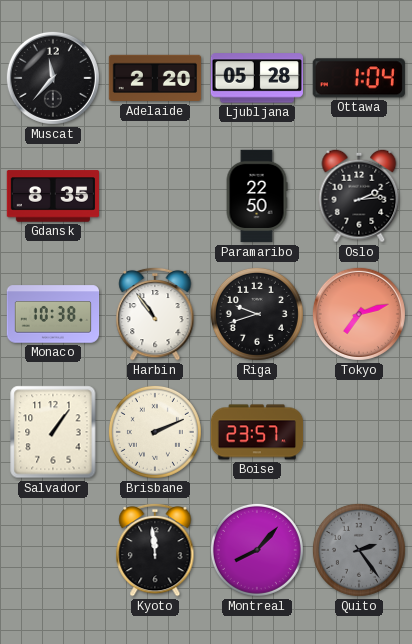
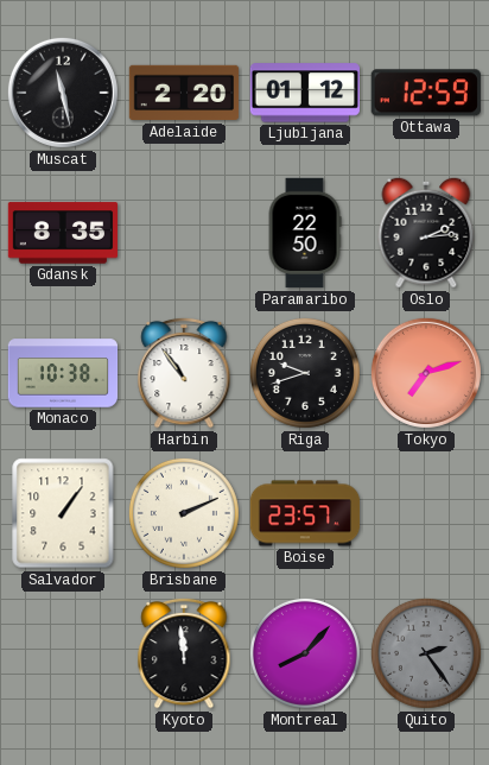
Muscat: 11:37 -> 11:28
Ljubljana: 05:28 -> 01:12
Ottawa: 1:04 -> 12:59
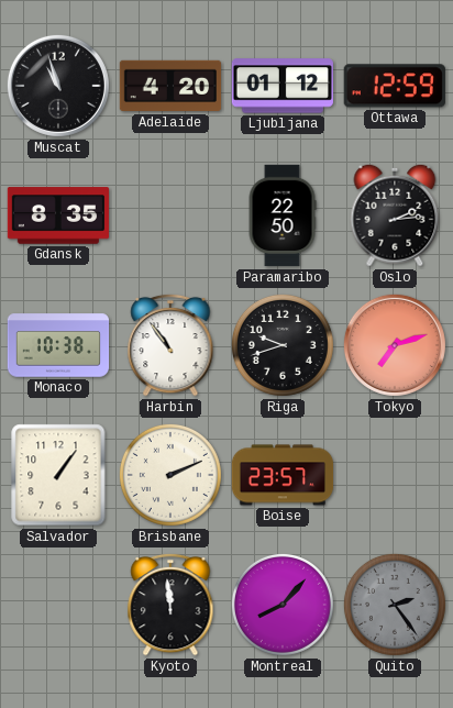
Muscat: 11:28 -> 10:57
Adelaide: 2:20 -> 4:20
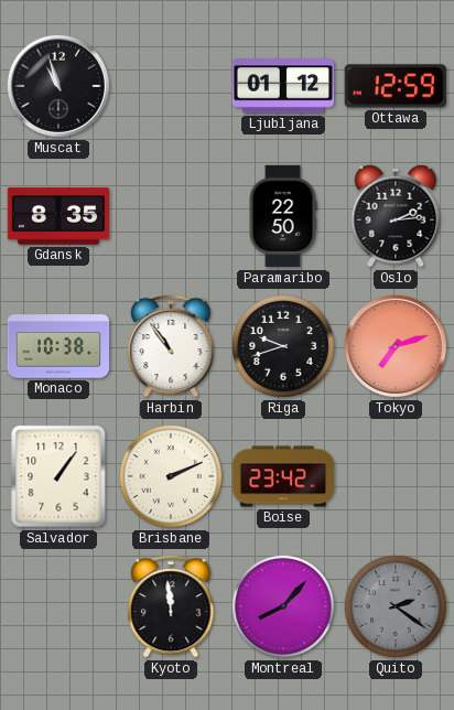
Adelaide: 4:20 -> none
Boise: 23:57 -> 23:42
Quito: 2:24 -> 2:21
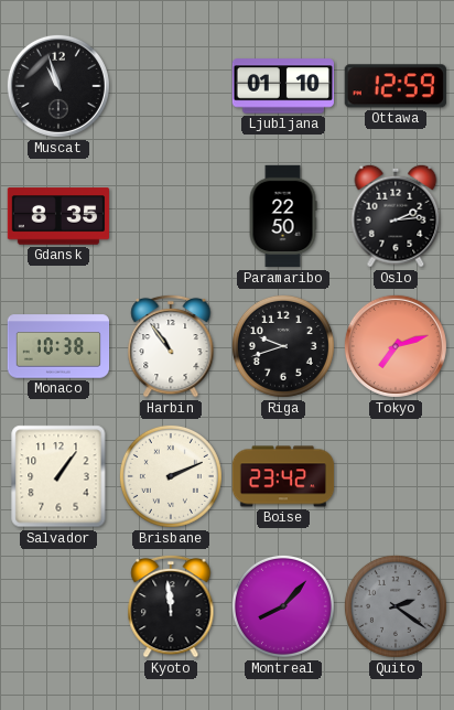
Ljubljana: 01:12 -> 01:10
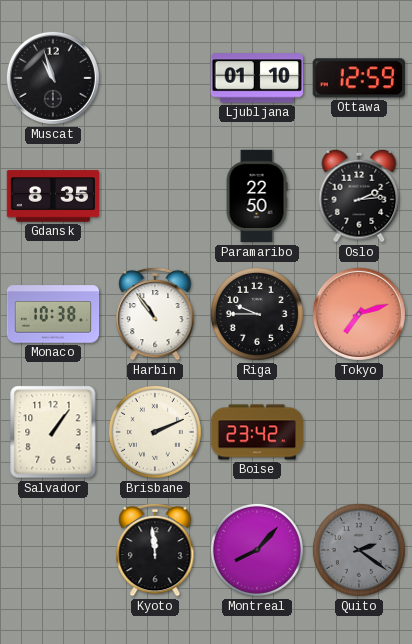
Riga: 9:42 -> 9:45
